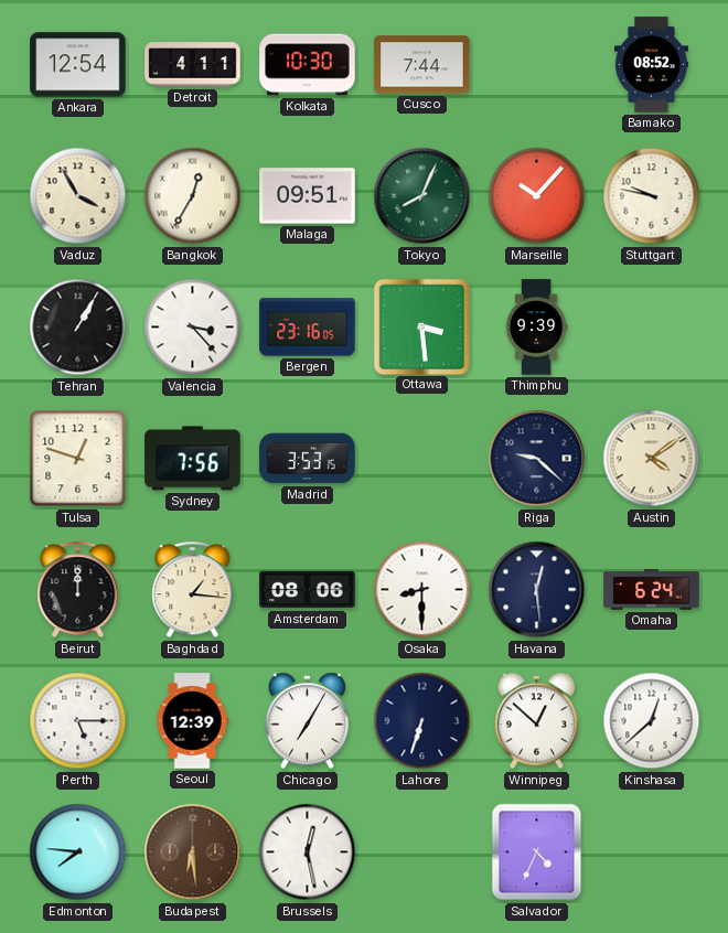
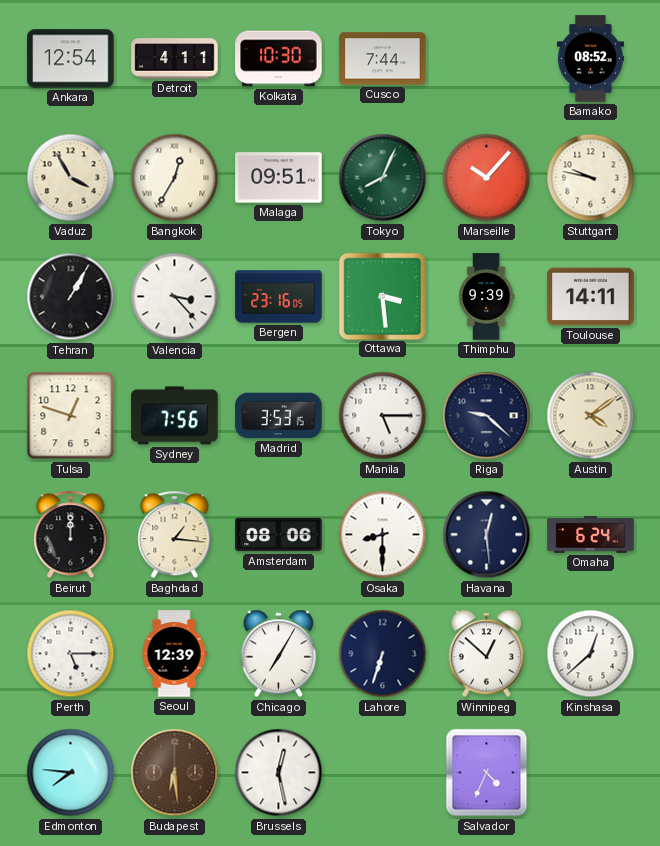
Toulouse: none -> 14:11
Manila: none -> 5:15
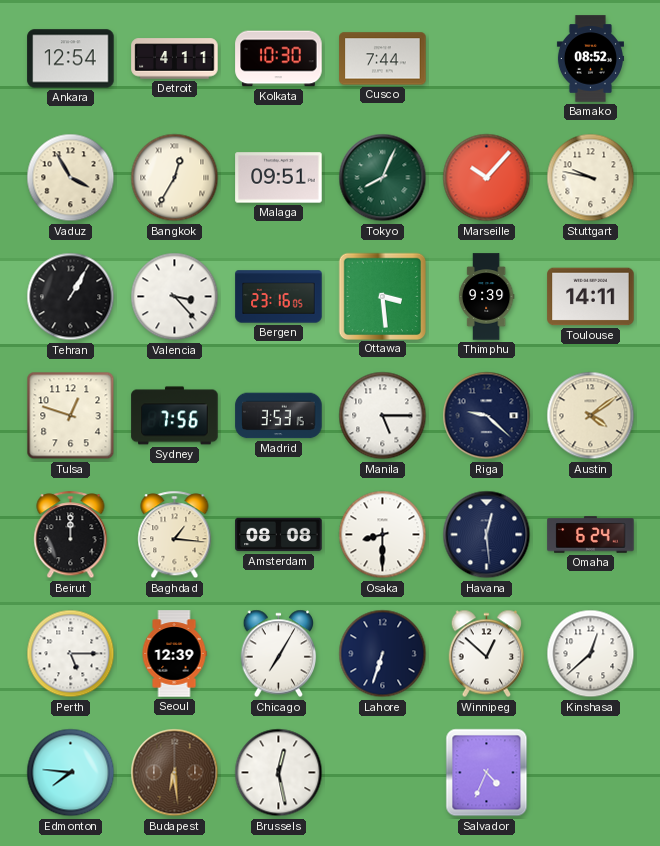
Amsterdam: 08:06 -> 08:08
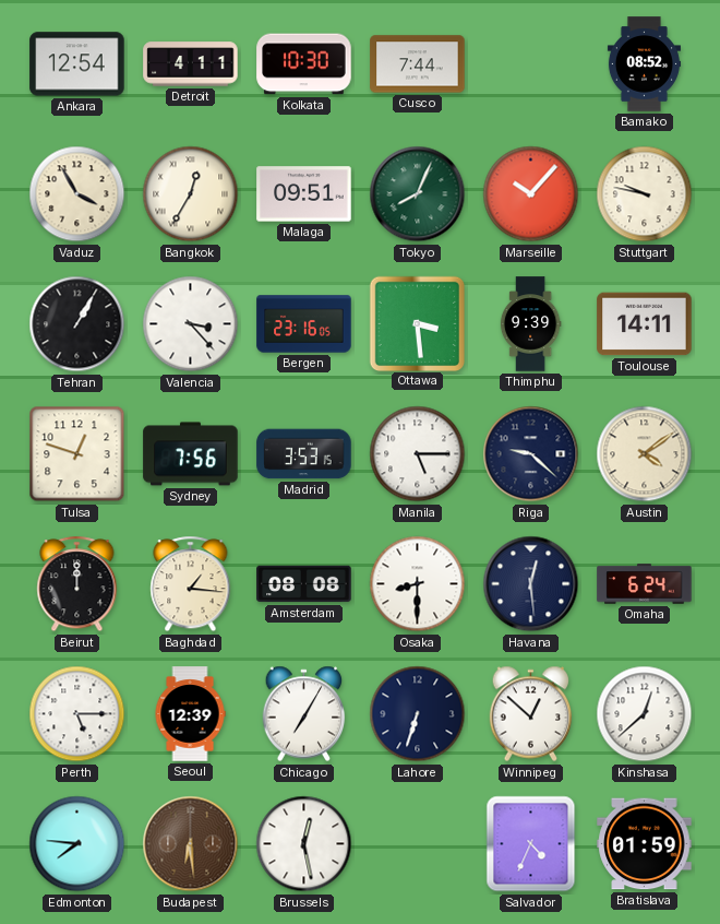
Bratislava: none -> 01:59
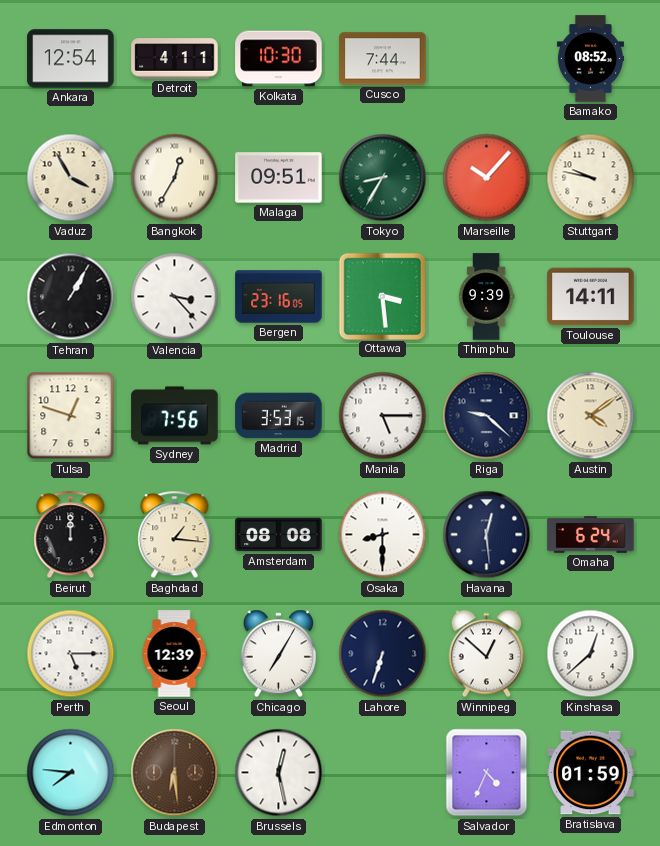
Tokyo: 8:04 -> 8:35
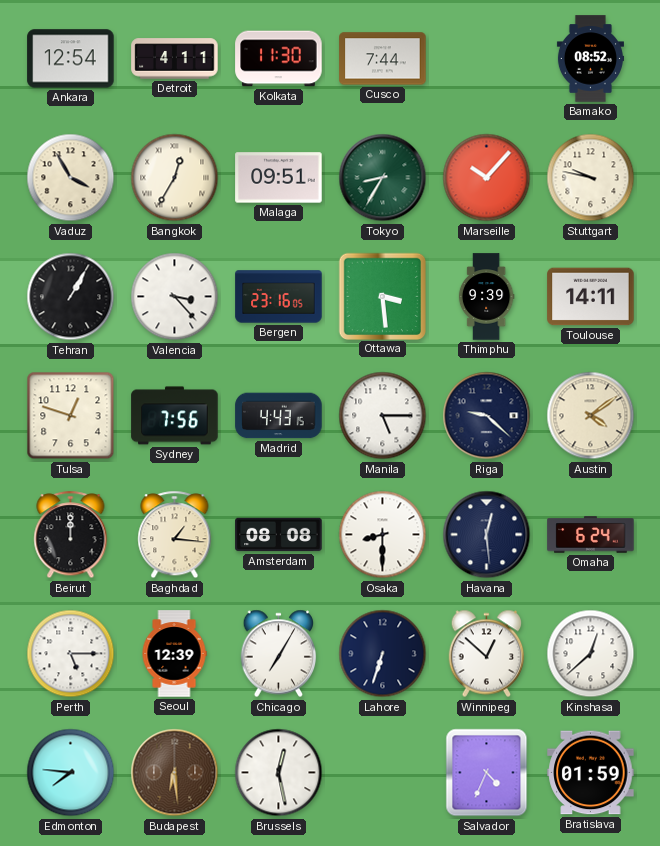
Kolkata: 10:30 -> 11:30
Madrid: 3:53 -> 4:43
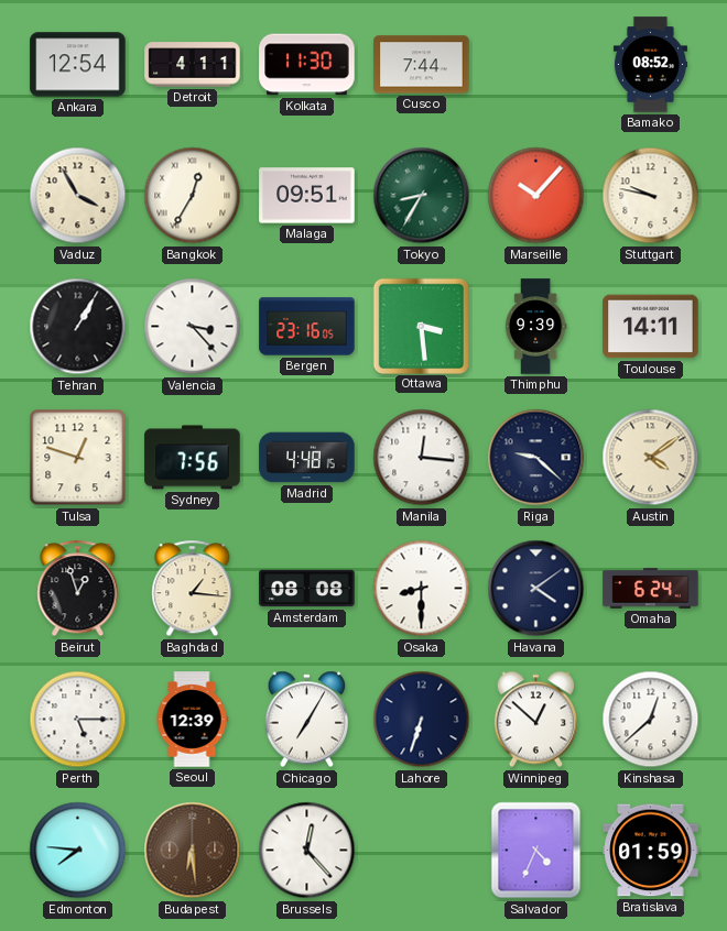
Madrid: 4:43 -> 4:48
Manila: 5:15 -> 12:16
Beirut: 12:00 -> 12:57
Havana: 12:29 -> 4:09
Brussels: 12:28 -> 12:23
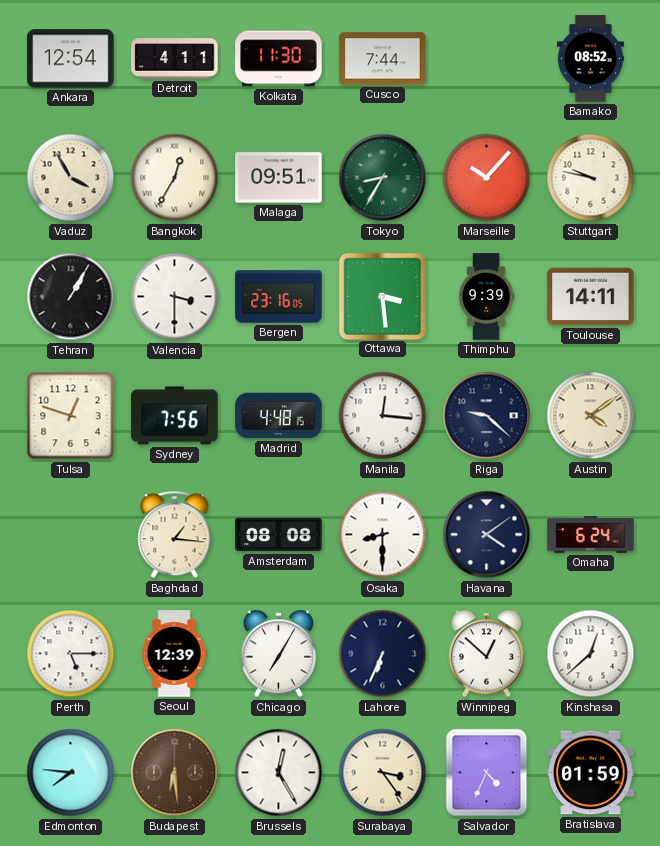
Valencia: 3:23 -> 3:30
Beirut: 12:57 -> none
Lahore: 6:33 -> 6:34
Brussels: 12:23 -> 12:25
Surabaya: none -> 3:24
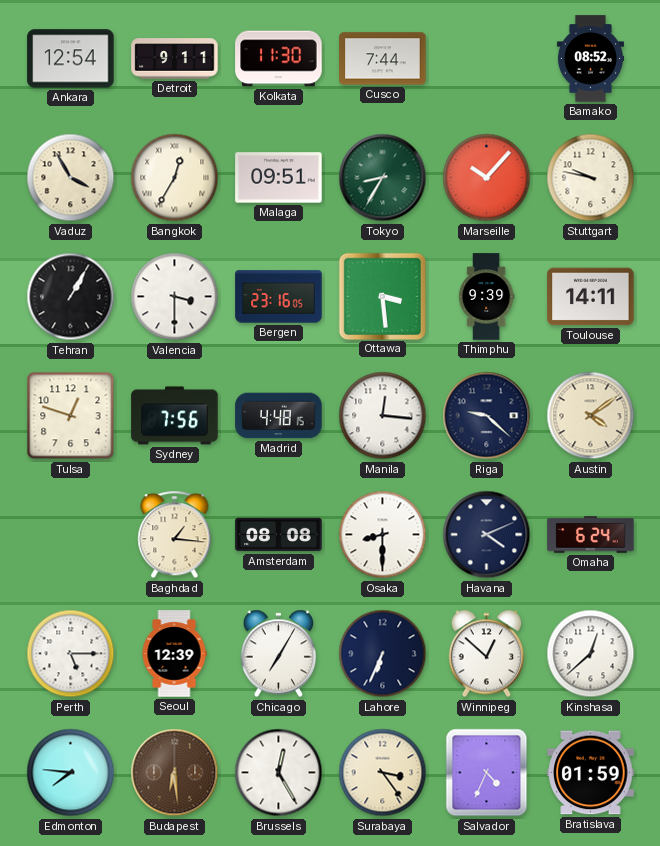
Detroit: 4:11 -> 9:11
Havana: 4:09 -> 4:11
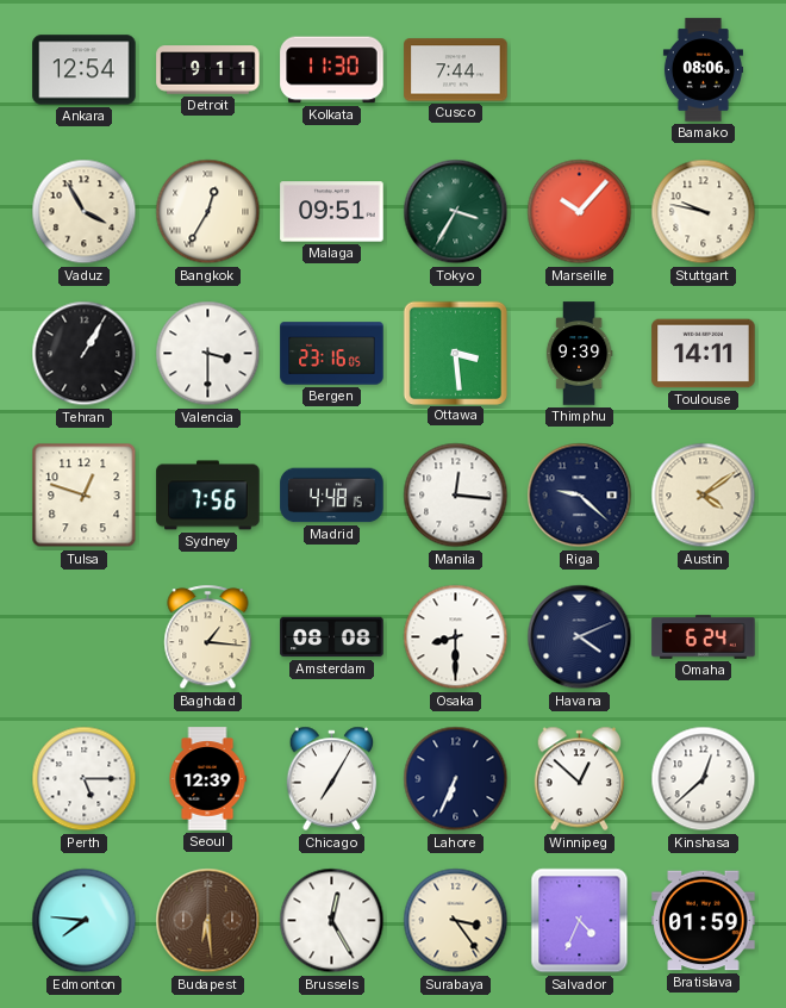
Bamako: 08:52 -> 08:06
Tokyo: 8:35 -> 3:35
